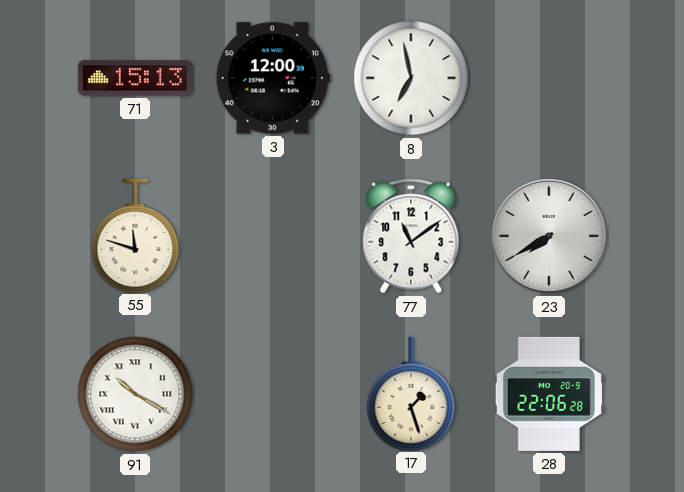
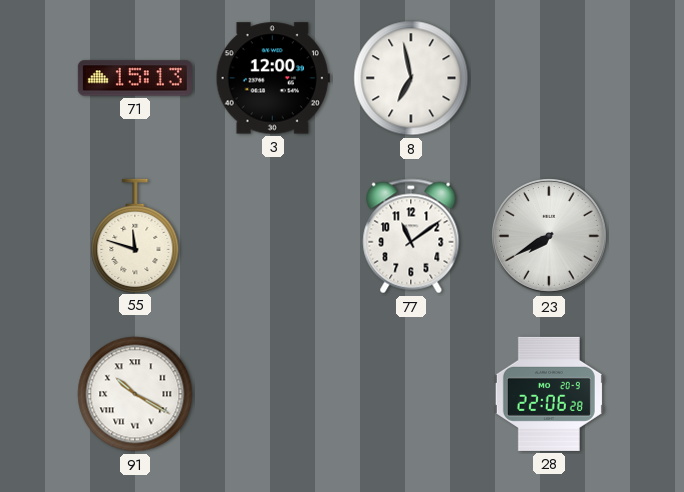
17: 1:27 -> none
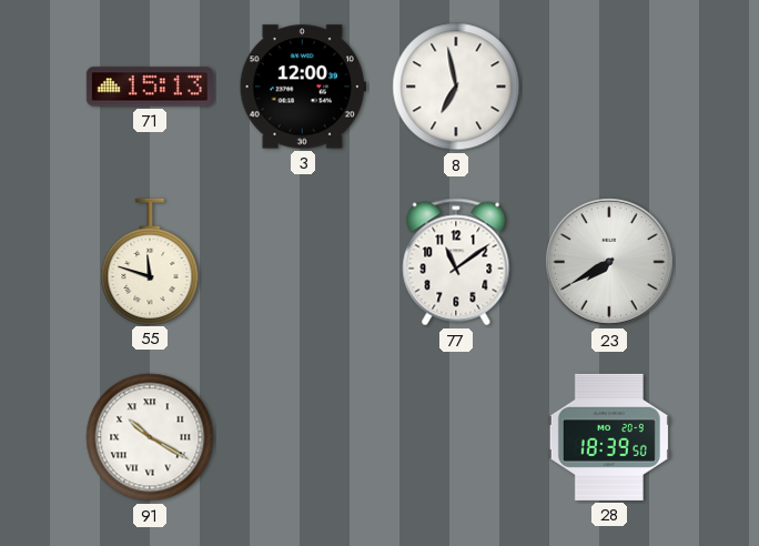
28: 22:06 -> 18:39
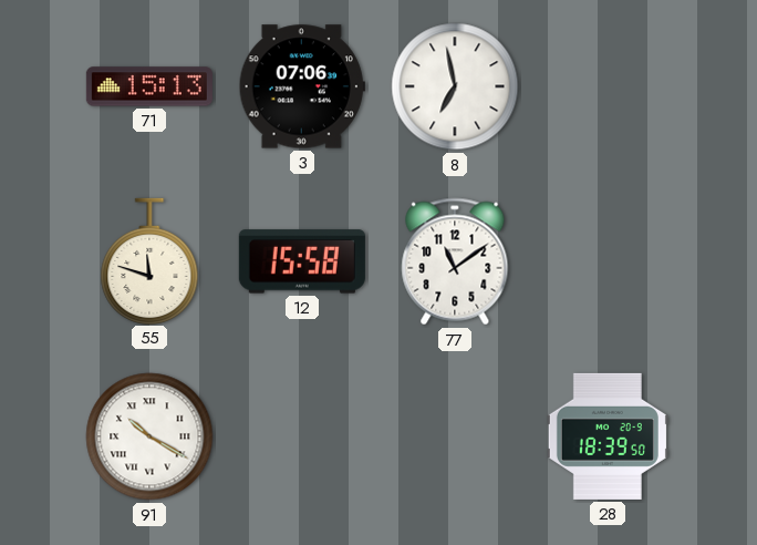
3: 12:00 -> 07:06
12: none -> 15:58
23: 7:40 -> none
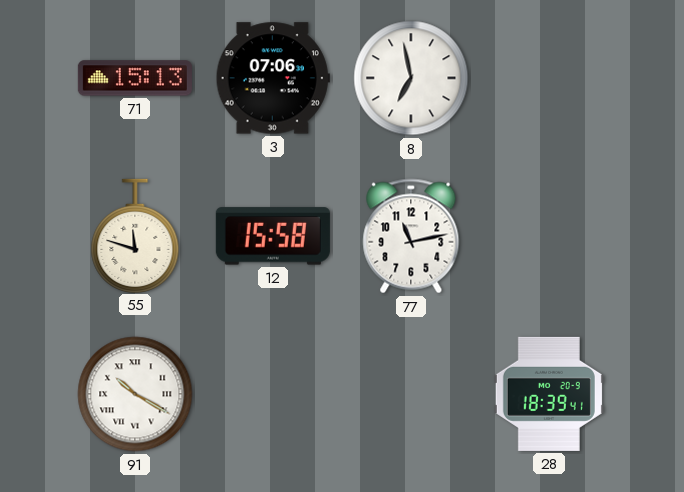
77: 11:09 -> 11:13
28: 18:39:50 -> 18:39:41
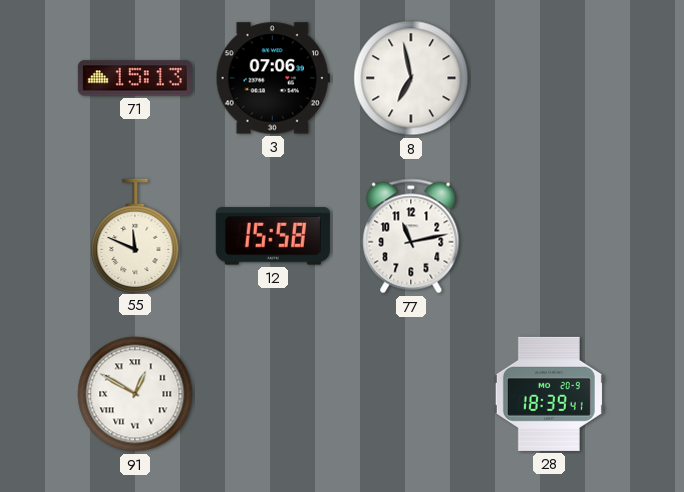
55: 11:48 -> 11:49
91: 10:20 -> 12:50
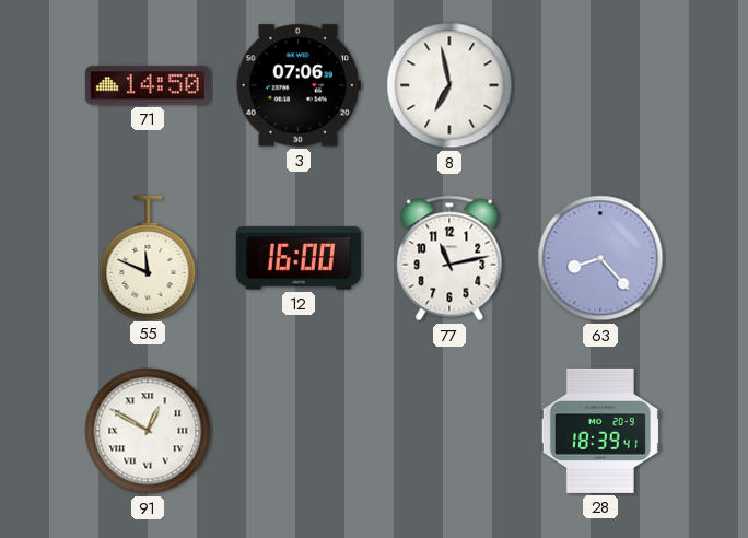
71: 15:13 -> 14:50
12: 15:58 -> 16:00
63: none -> 8:23
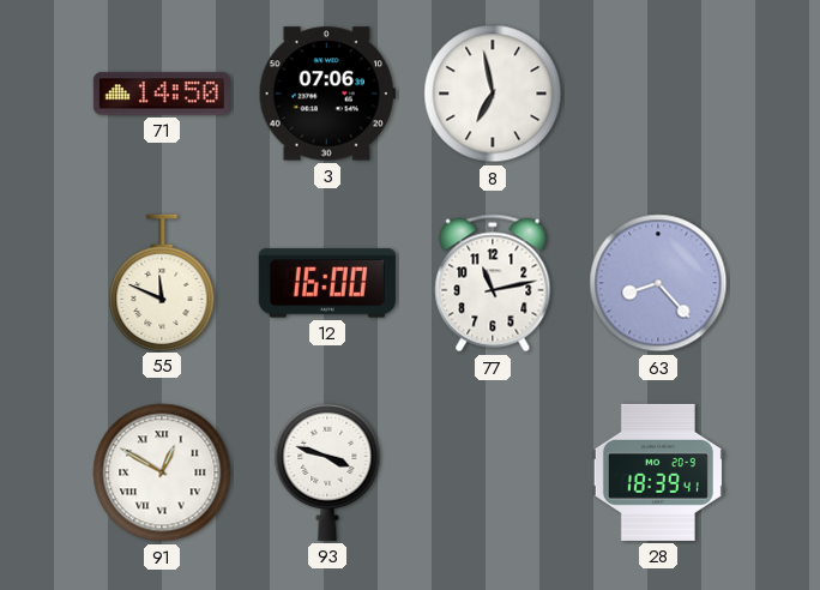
93: none -> 3:48
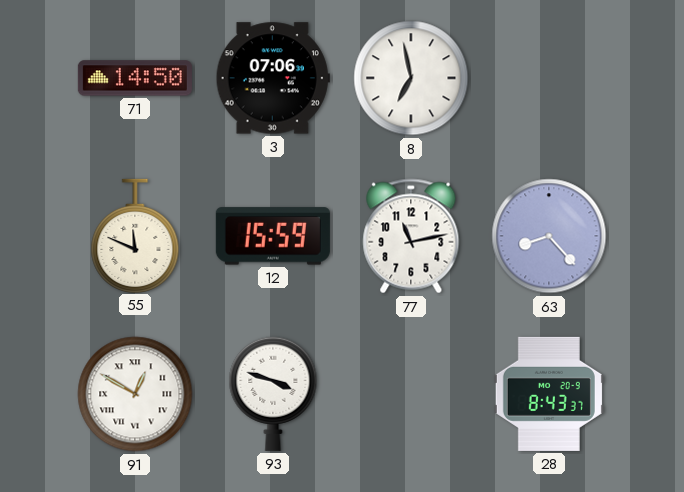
12: 16:00 -> 15:59
28: 18:39 -> 8:43
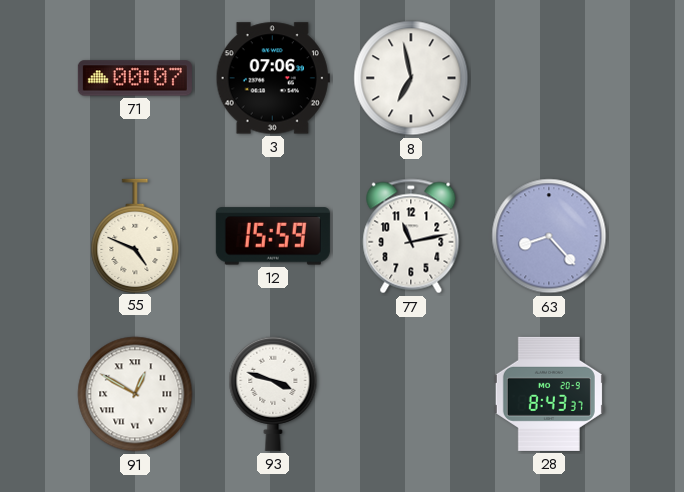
71: 14:50 -> 00:07
55: 11:49 -> 4:49
